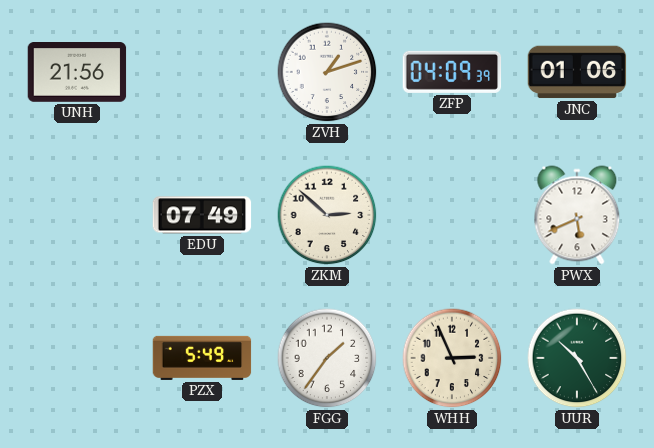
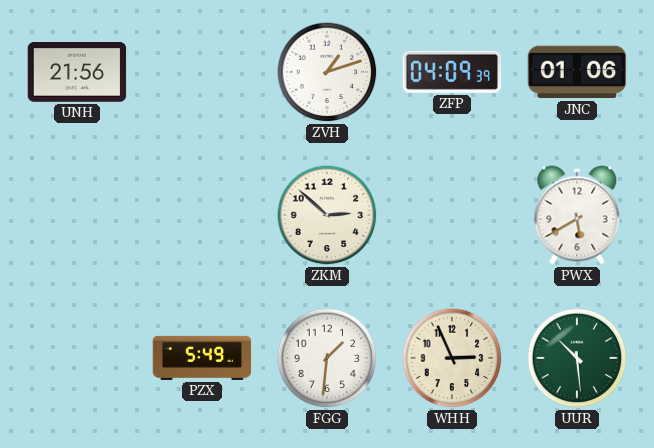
EDU: 07:49 -> none
PWX: 5:41 -> 5:40
FGG: 1:36 -> 1:31
UUR: 10:25 -> 10:29
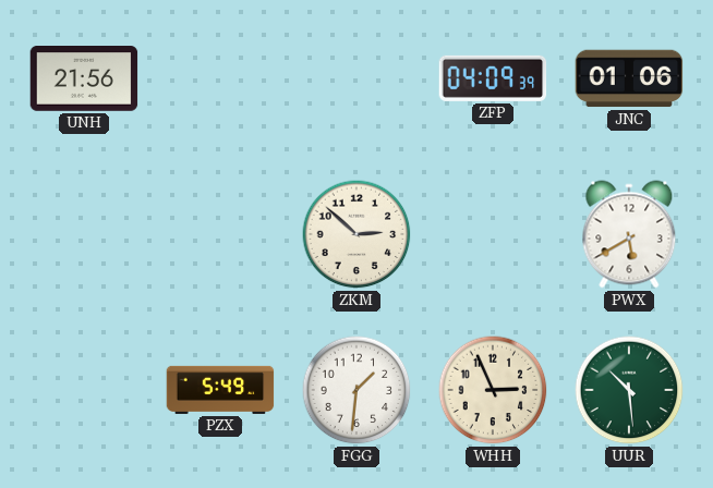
ZVH: 1:12 -> none
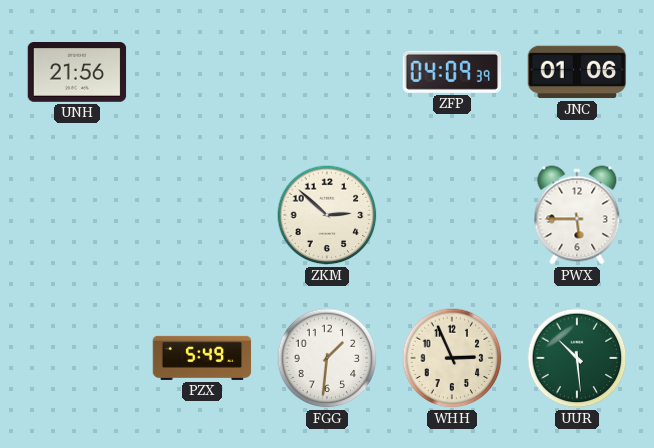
PWX: 5:40 -> 5:45
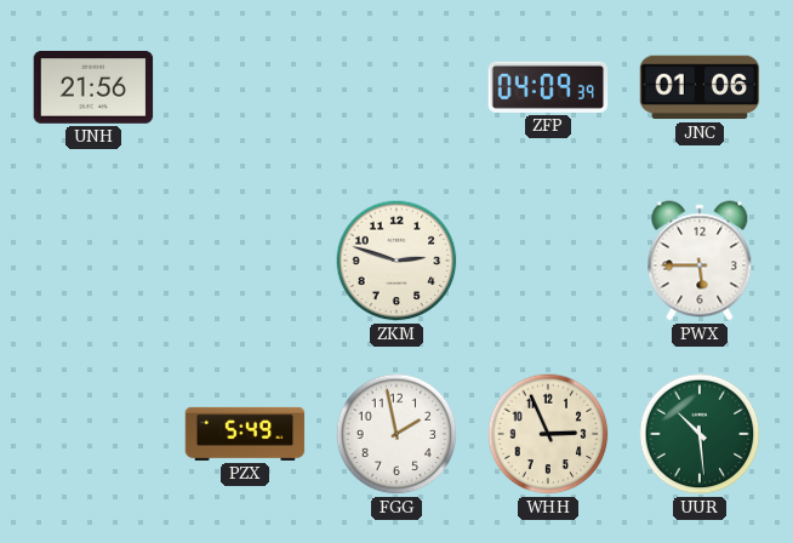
ZKM: 2:52 -> 2:48
FGG: 1:31 -> 1:58
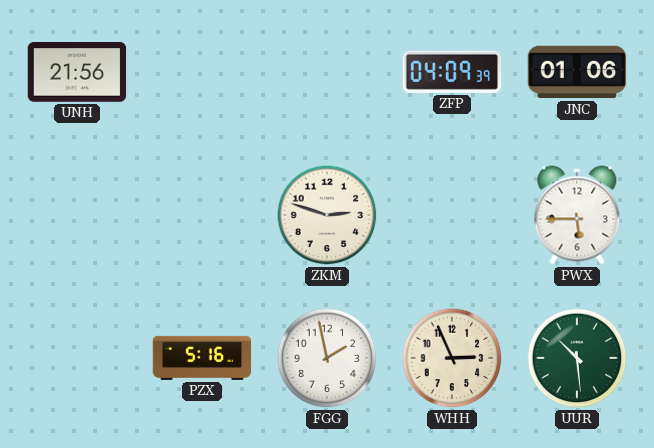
PZX: 5:49 -> 5:16
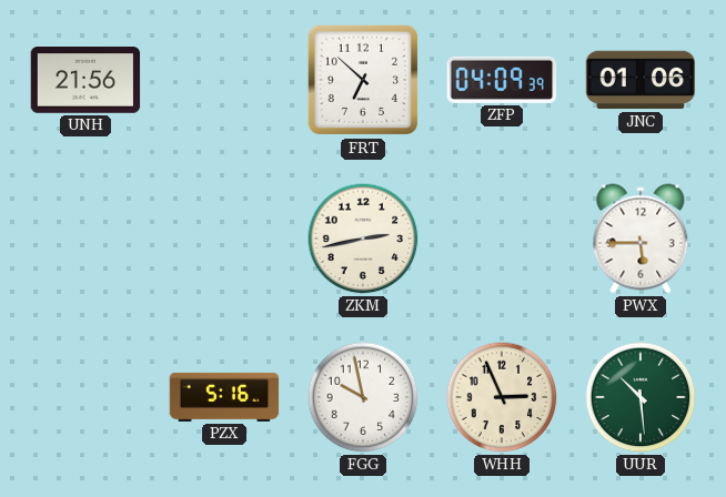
FRT: none -> 6:52
ZKM: 2:48 -> 2:43
FGG: 1:58 -> 9:58
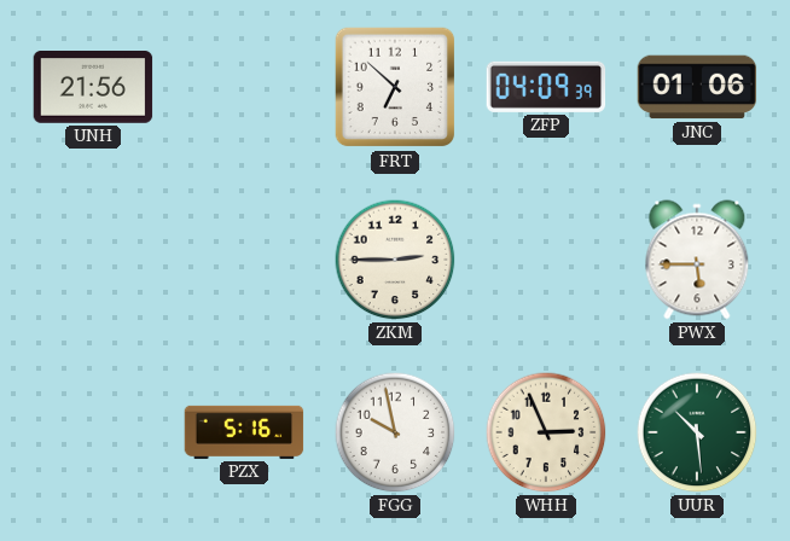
ZKM: 2:43 -> 2:45
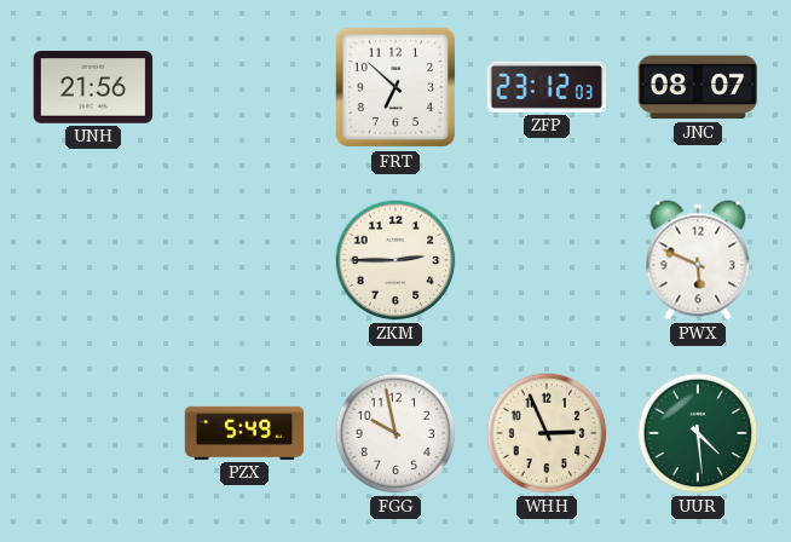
ZFP: 04:09 -> 23:12
JNC: 01:06 -> 08:07
PWX: 5:45 -> 5:49
PZX: 5:16 -> 5:49
UUR: 10:29 -> 4:29
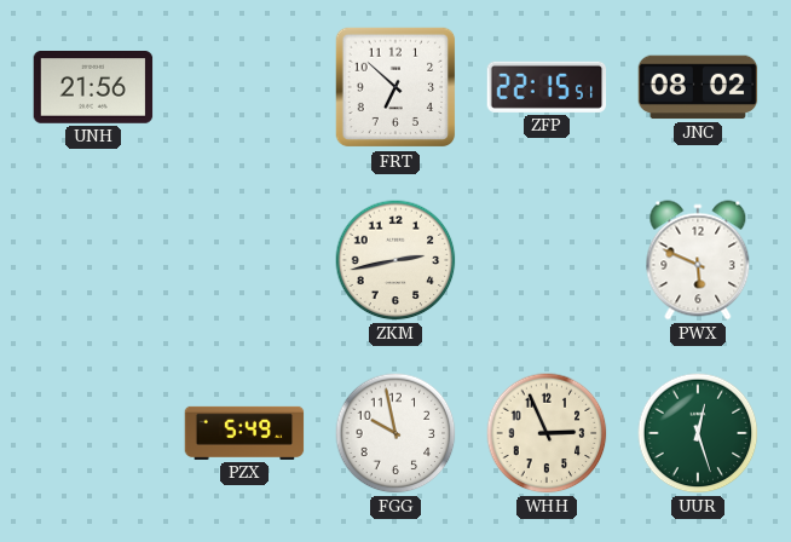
ZFP: 23:12 -> 22:15
JNC: 08:07 -> 08:02
ZKM: 2:45 -> 2:43
UUR: 4:29 -> 12:27
